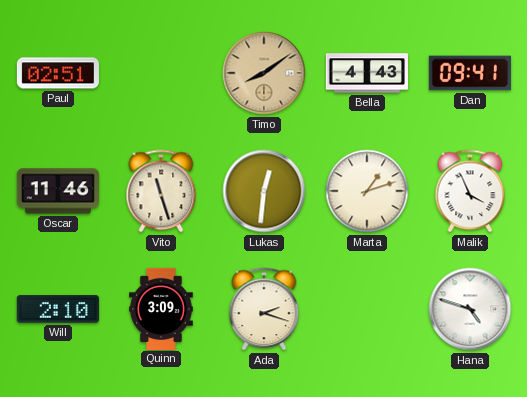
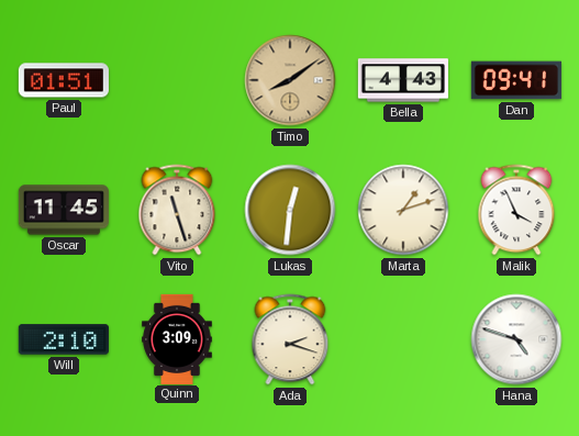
Paul: 02:51 -> 01:51
Oscar: 11:46 -> 11:45
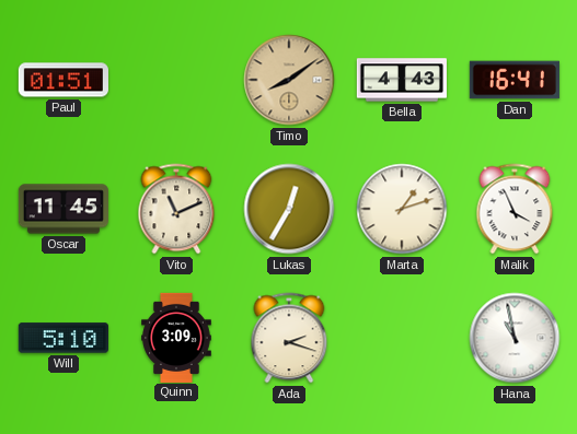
Dan: 09:41 -> 16:41
Vito: 11:27 -> 11:11
Lukas: 12:31 -> 12:35
Will: 2:10 -> 5:10
Hana: 4:48 -> 10:58
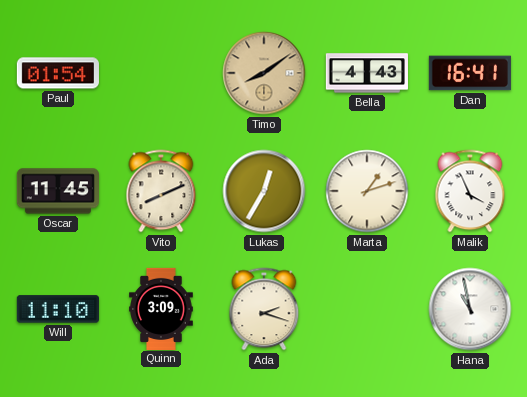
Paul: 01:51 -> 01:54
Vito: 11:11 -> 8:11
Will: 5:10 -> 11:10
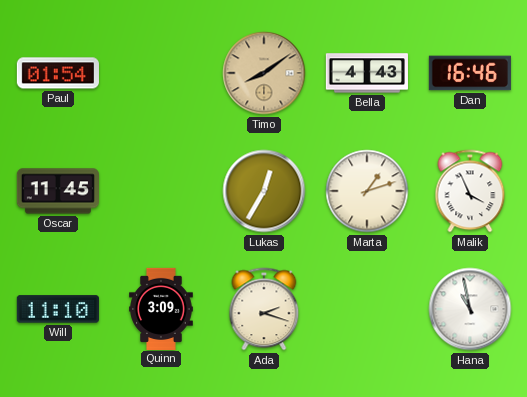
Dan: 16:41 -> 16:46
Vito: 8:11 -> none
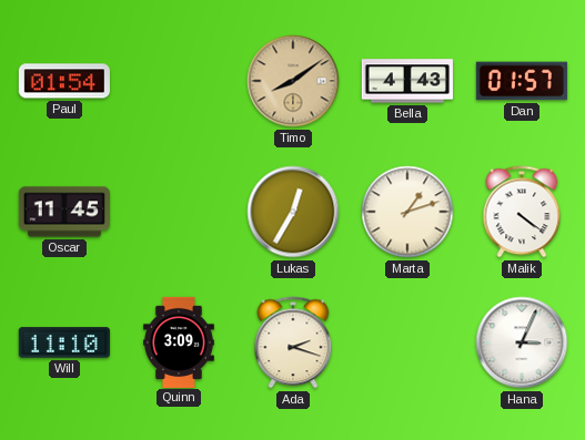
Dan: 16:46 -> 01:57
Malik: 3:56 -> 4:21
Hana: 10:58 -> 3:04
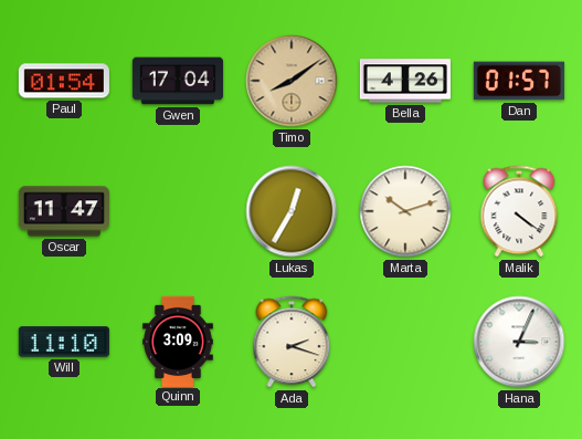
Gwen: none -> 17:04
Bella: 4:43 -> 4:26
Oscar: 11:45 -> 11:47
Marta: 1:12 -> 10:12
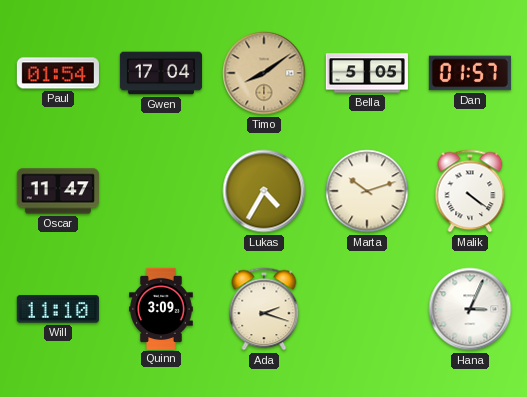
Bella: 4:26 -> 5:05
Lukas: 12:35 -> 4:35
